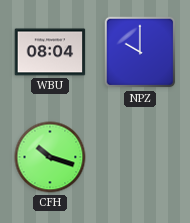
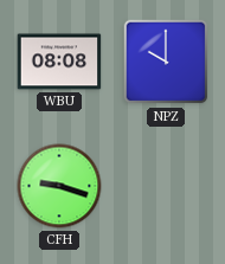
WBU: 08:04 -> 08:08
CFH: 10:18 -> 9:18
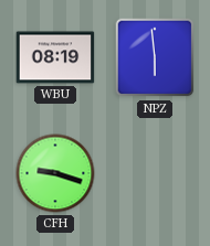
WBU: 08:08 -> 08:19
NPZ: 10:00 -> 5:59
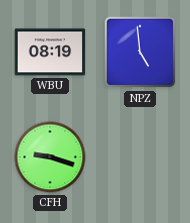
NPZ: 5:59 -> 4:59
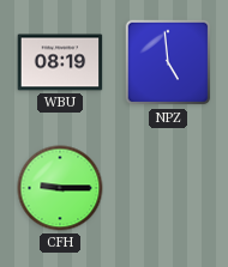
CFH: 9:18 -> 9:15
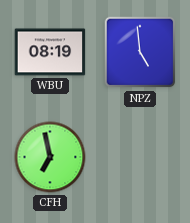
CFH: 9:15 -> 6:58
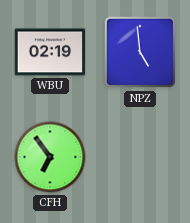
WBU: 08:19 -> 02:19
CFH: 6:58 -> 6:54
